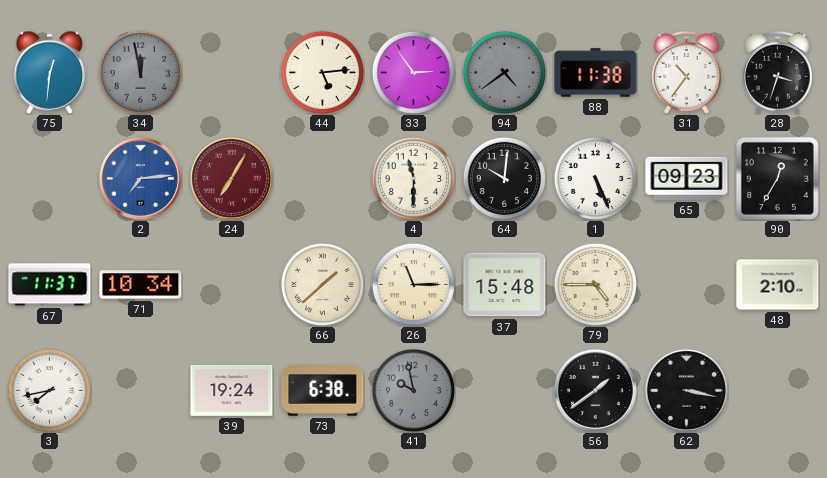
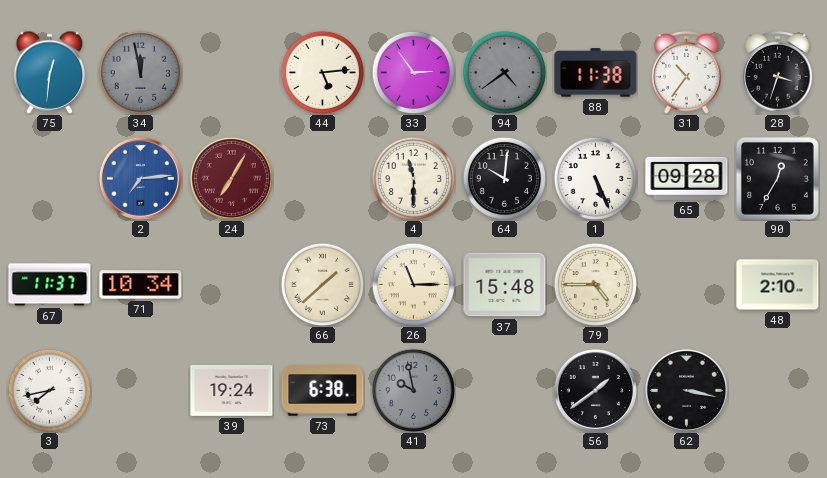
65: 09:23 -> 09:28
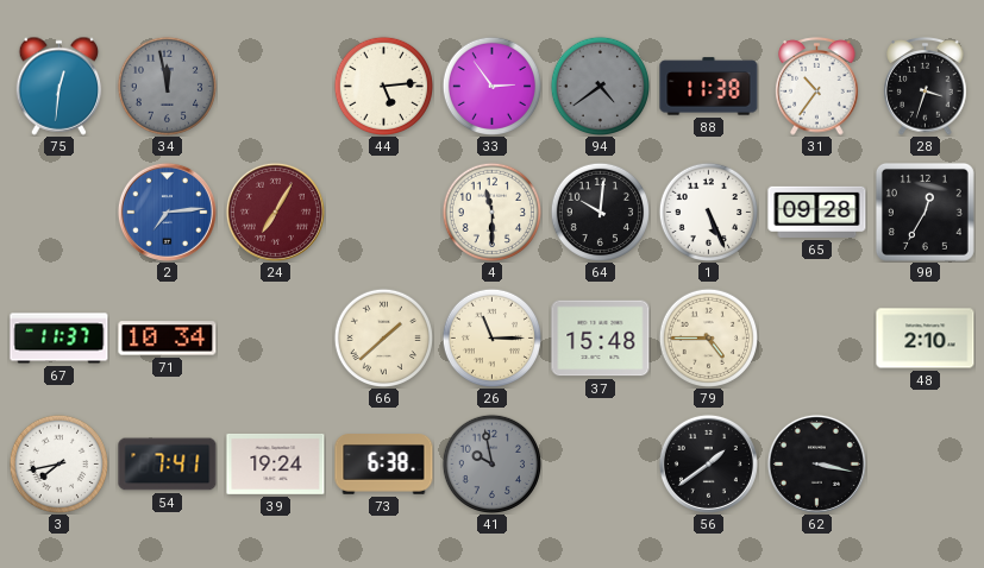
54: none -> 7:41
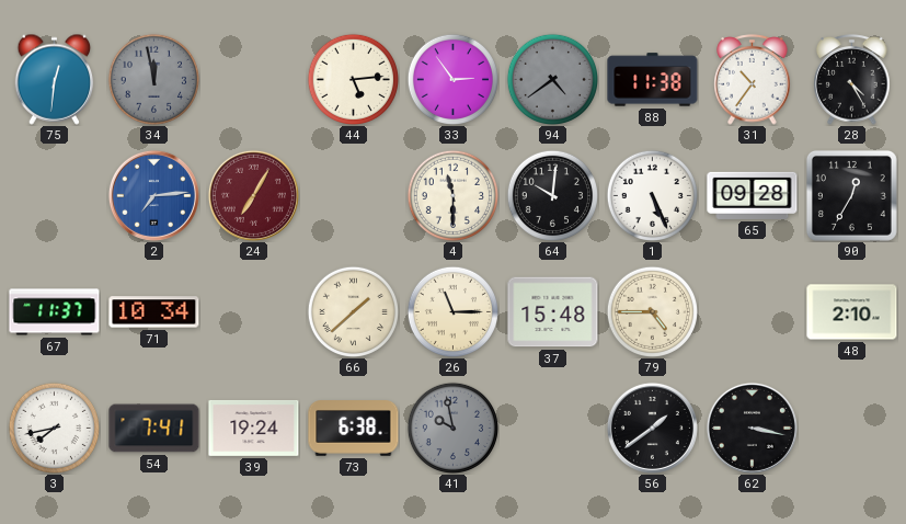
28: 3:33 -> 4:25
